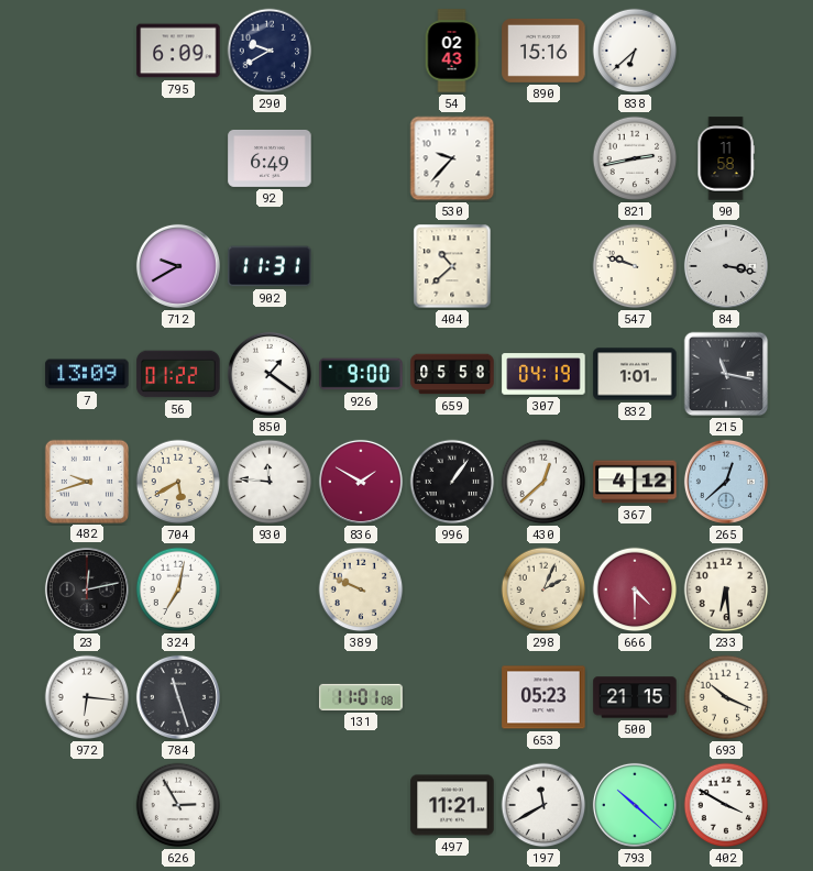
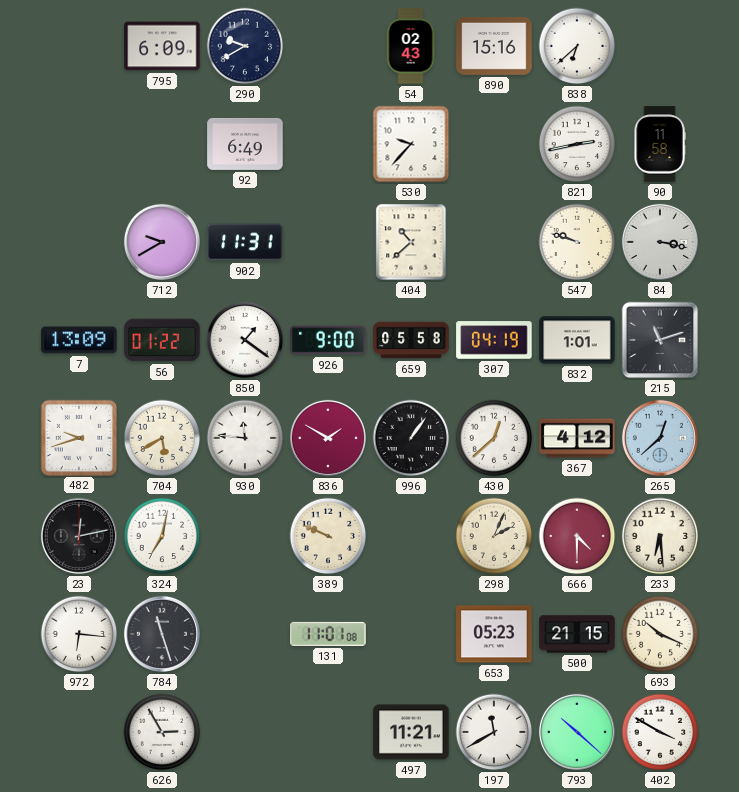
215: 11:17 -> 11:12
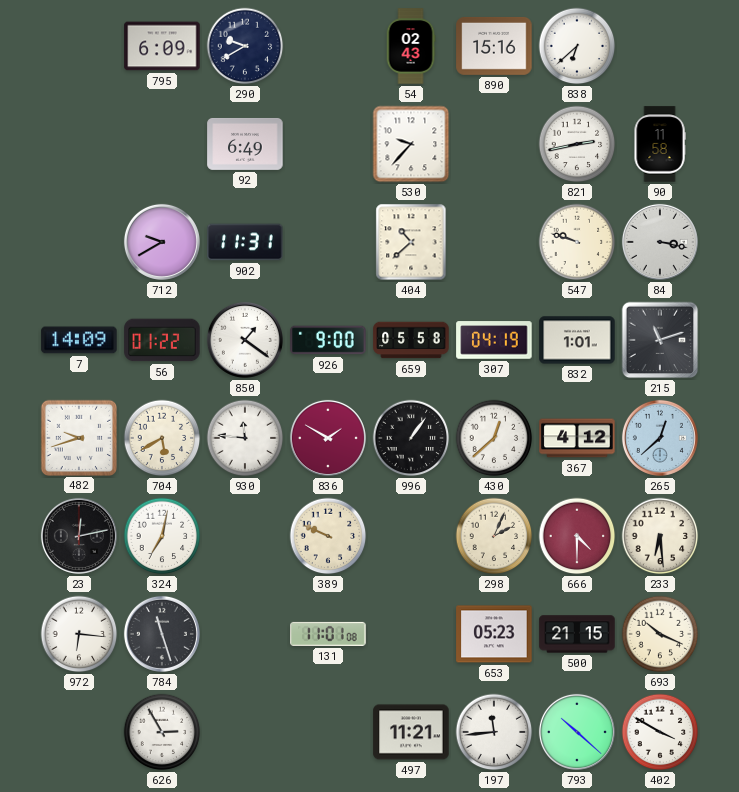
7: 13:09 -> 14:09
197: 11:40 -> 11:44
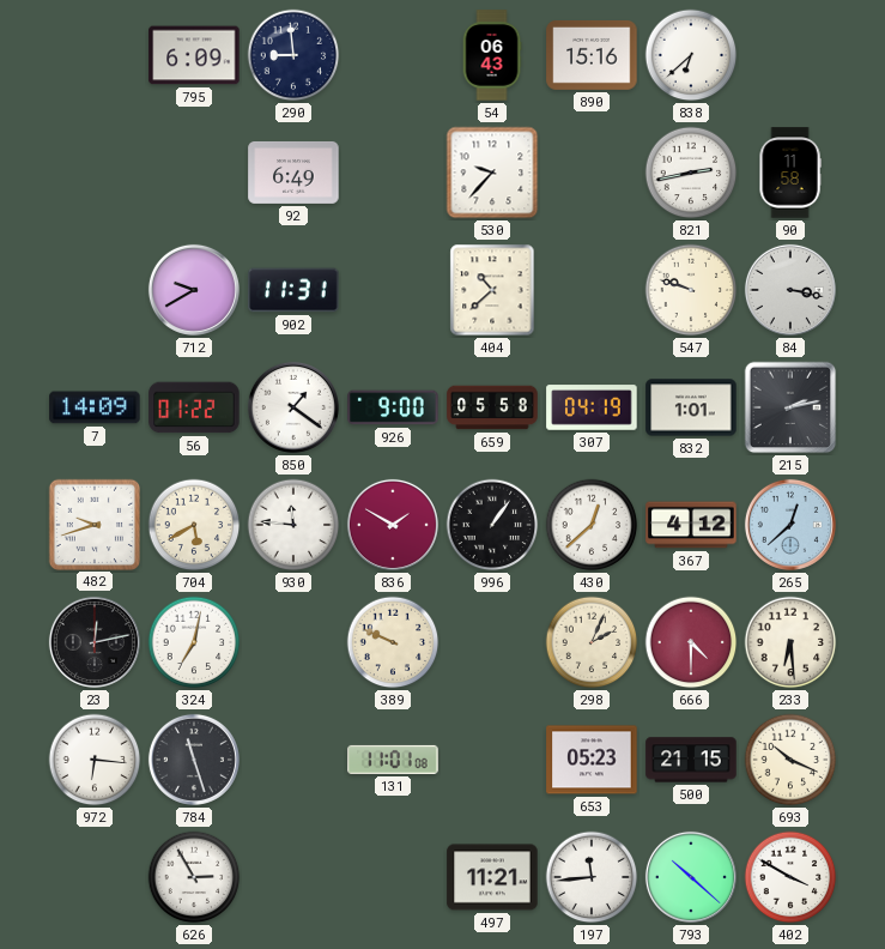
290: 9:40 -> 8:59
54: 02:43 -> 06:43
215: 11:12 -> 2:13
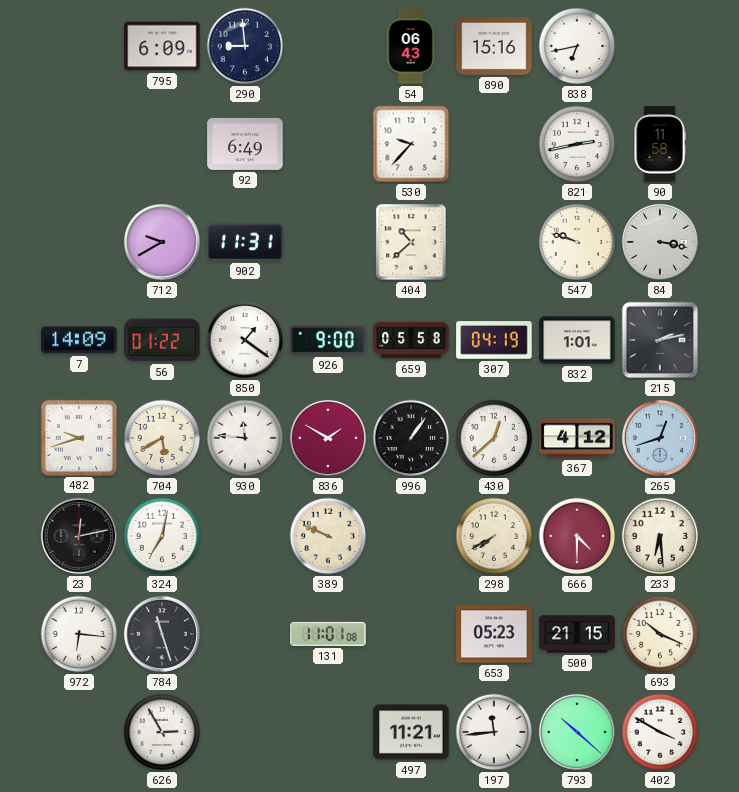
838: 6:38 -> 6:43
265: 12:38 -> 12:42
298: 2:04 -> 7:40
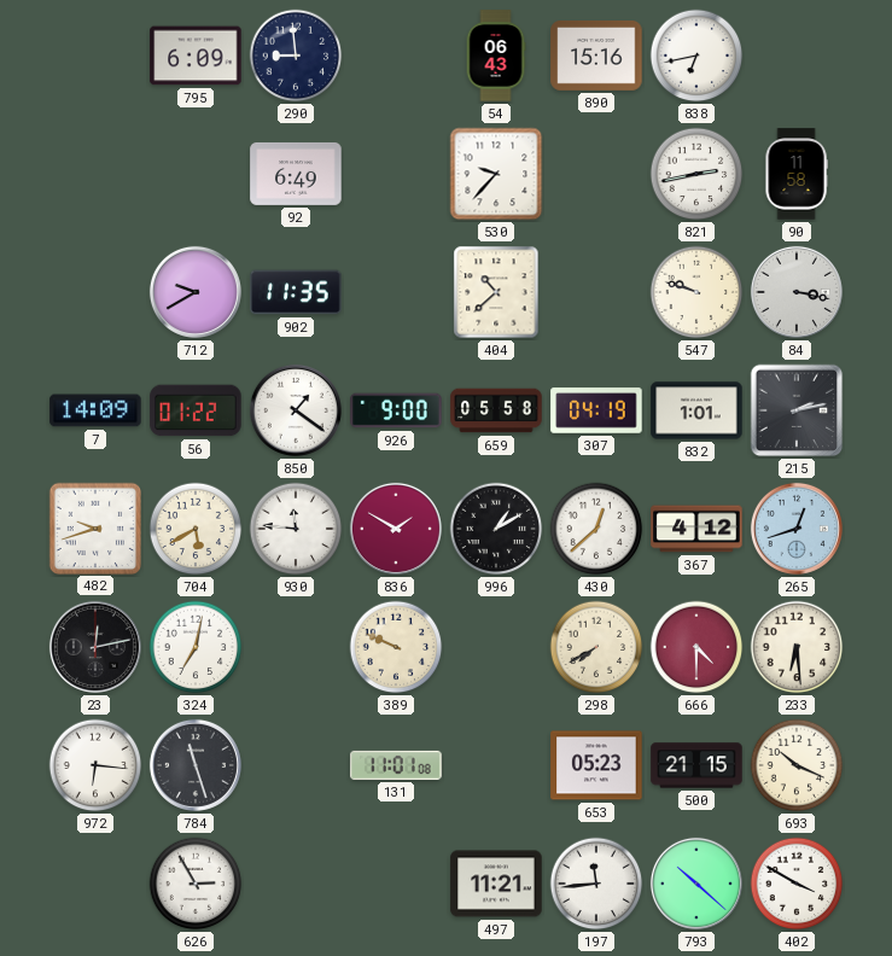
902: 11:31 -> 11:35
996: 1:06 -> 1:10
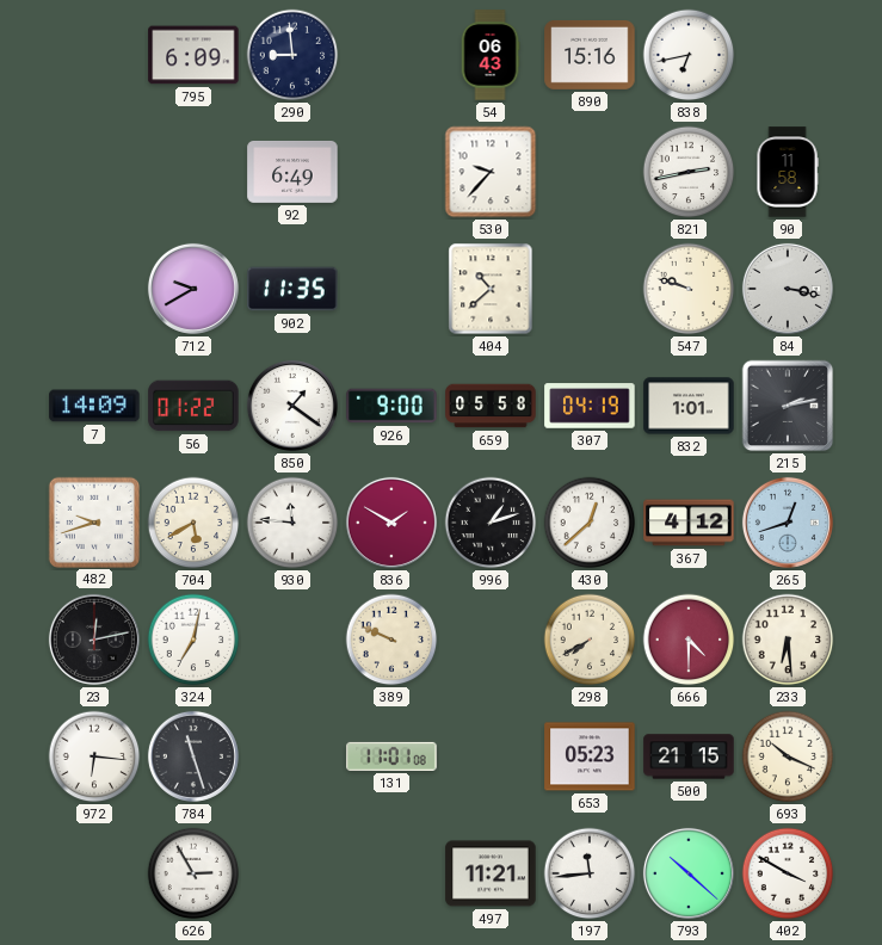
996: 1:10 -> 1:12
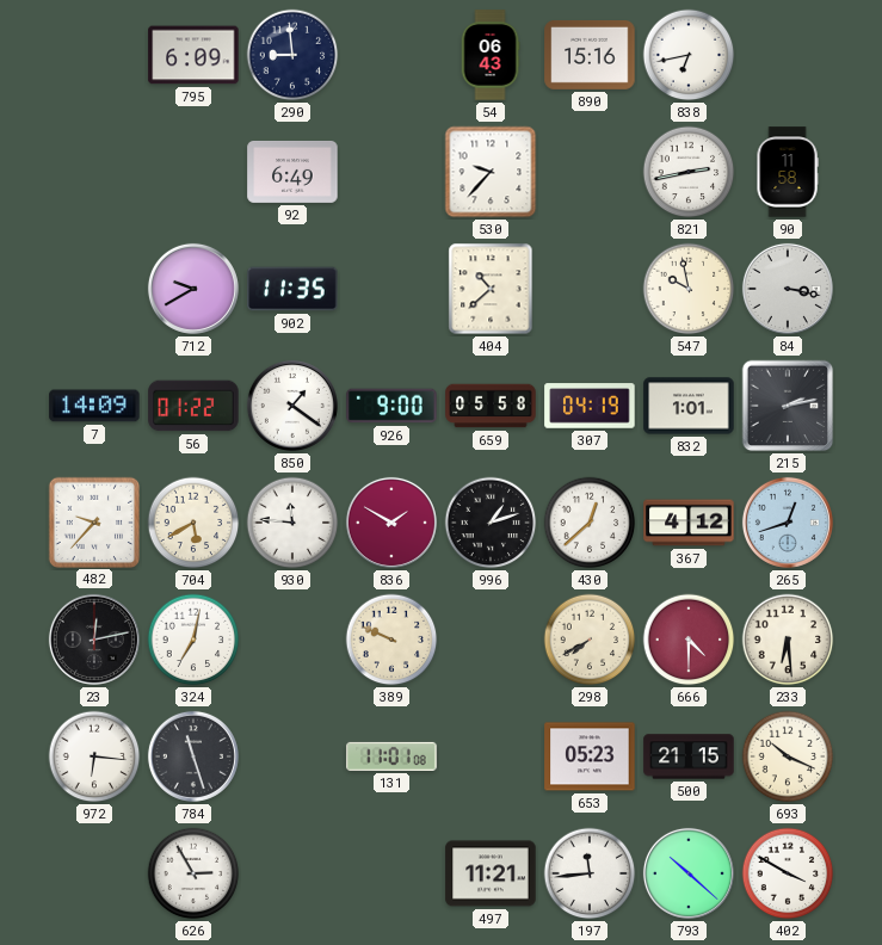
547: 9:48 -> 9:58
482: 9:42 -> 9:37
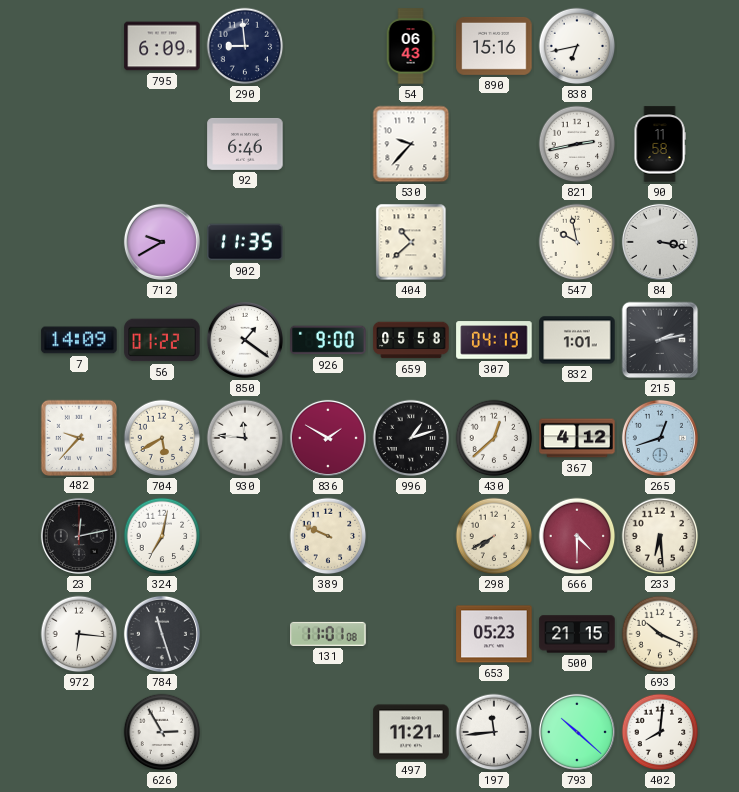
92: 6:49 -> 6:46
402: 3:50 -> 8:01
